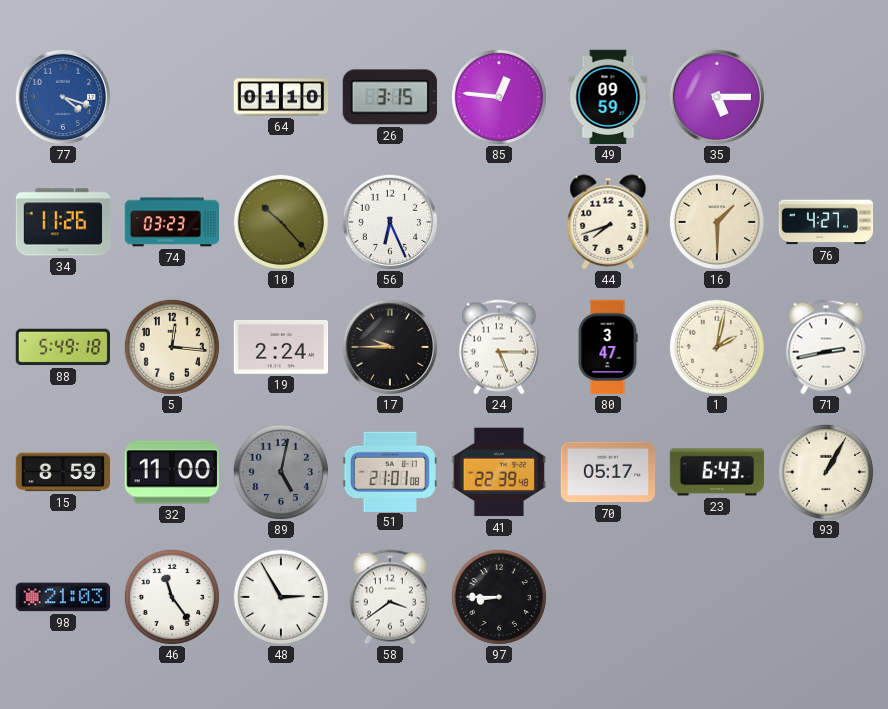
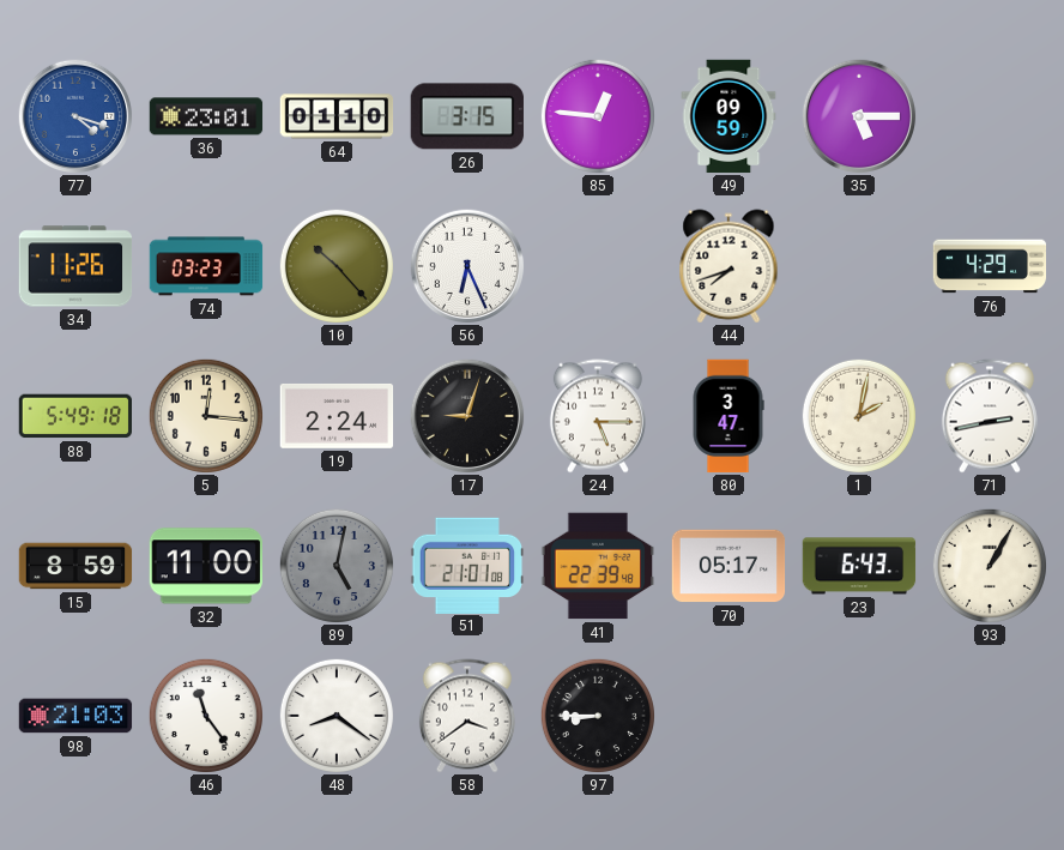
36: none -> 23:01
16: 1:30 -> none
76: 4:27 -> 4:29
17: 9:45 -> 9:03
48: 2:55 -> 8:21
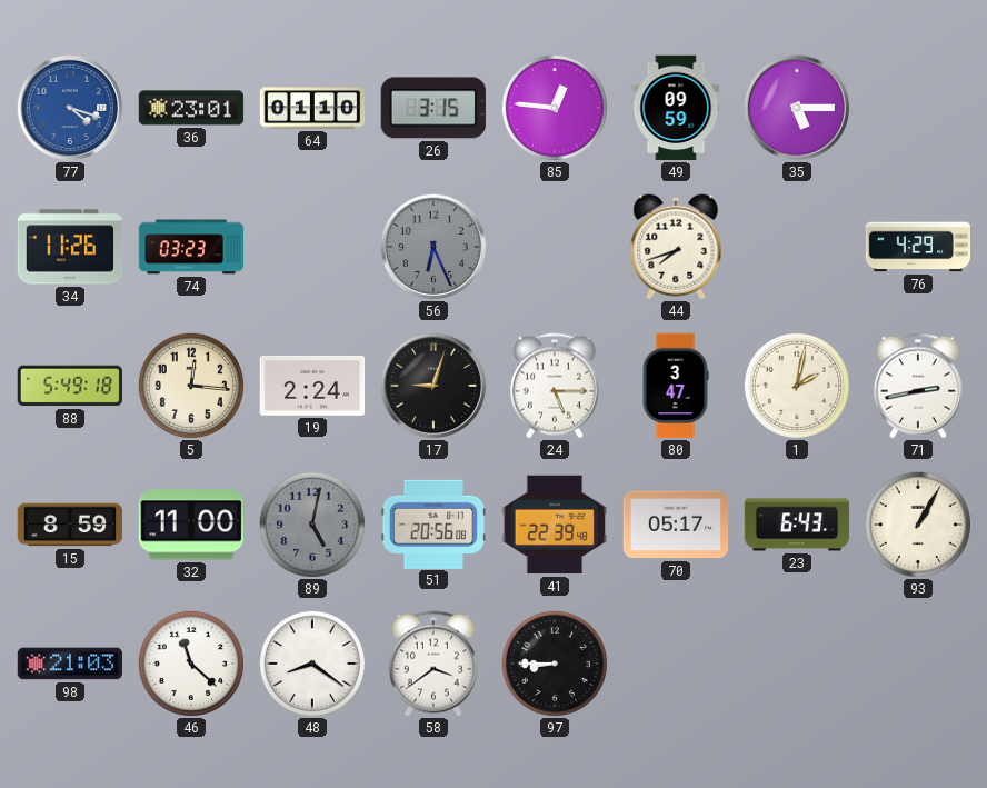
10: 10:23 -> none
56 dial: white -> grey
51: 21:01 -> 20:56
46: 11:24 -> 11:22
